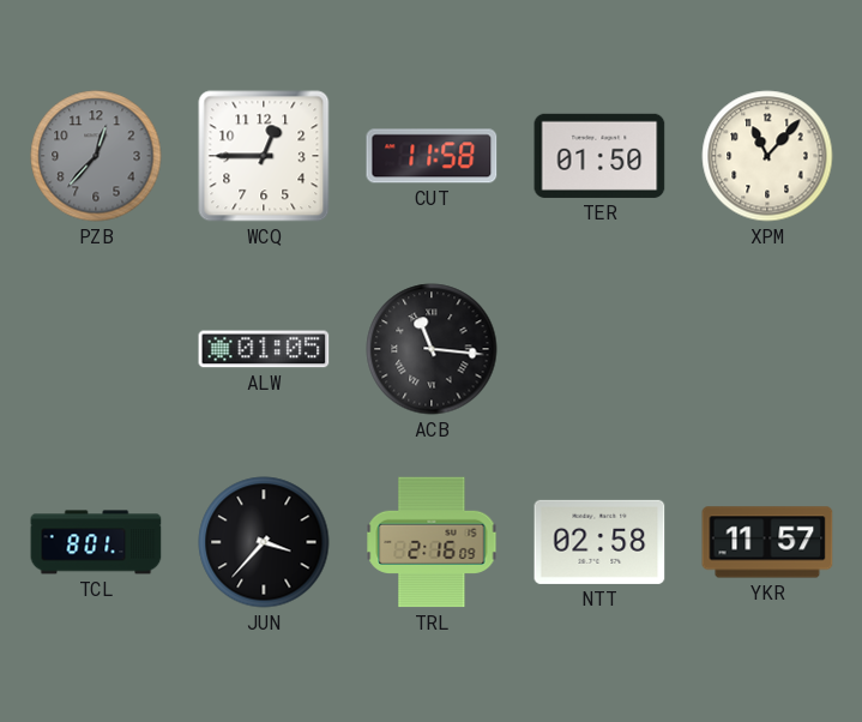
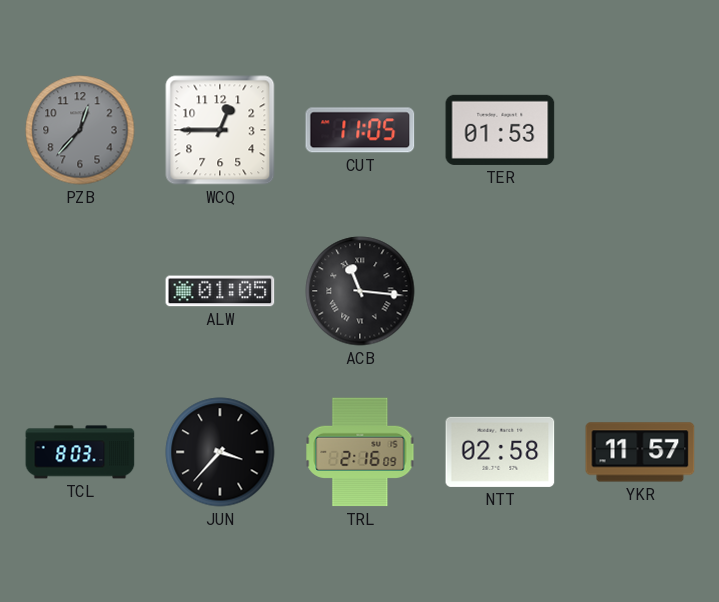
CUT: 11:58 -> 11:05
TER: 01:50 -> 01:53
XPM: 11:07 -> none
TCL: 8:01 -> 8:03
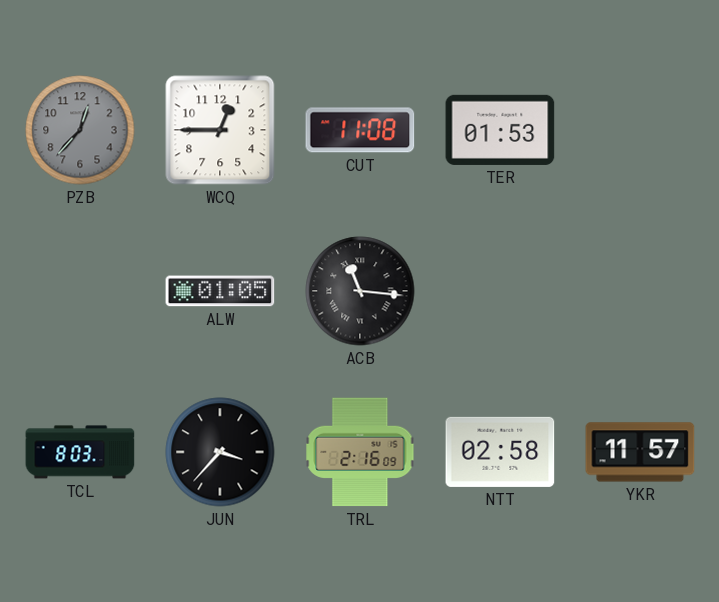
CUT: 11:05 -> 11:08
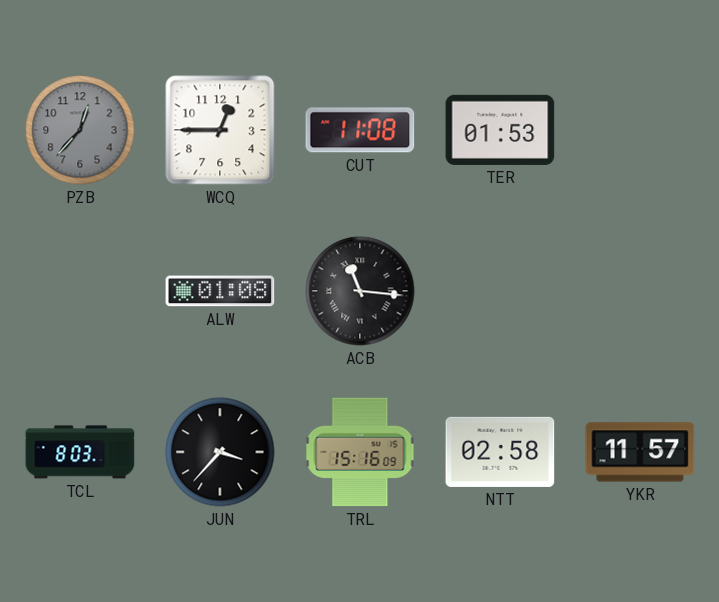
ALW: 01:05 -> 01:08
TRL: 2:16 -> 15:16
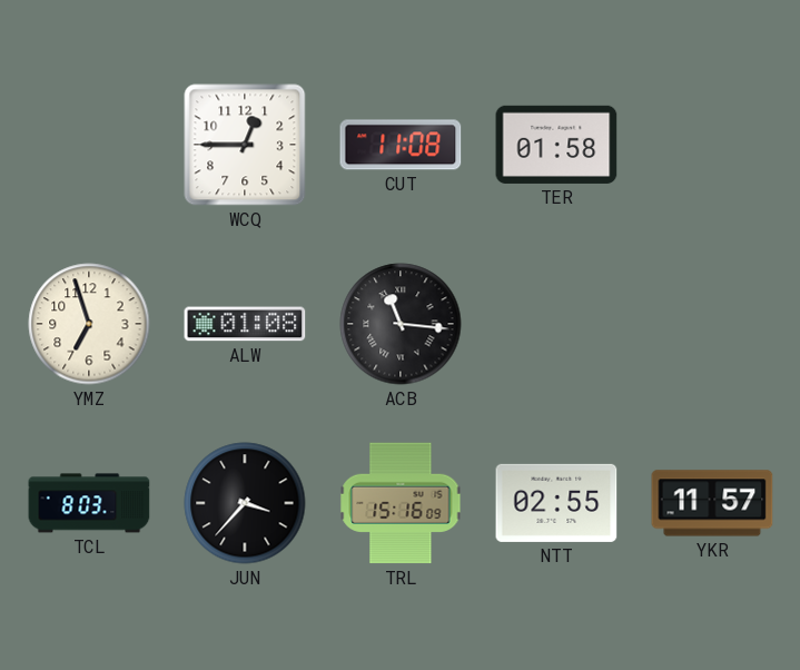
PZB: 12:37 -> none
TER: 01:53 -> 01:58
YMZ: none -> 6:57
NTT: 02:58 -> 02:55
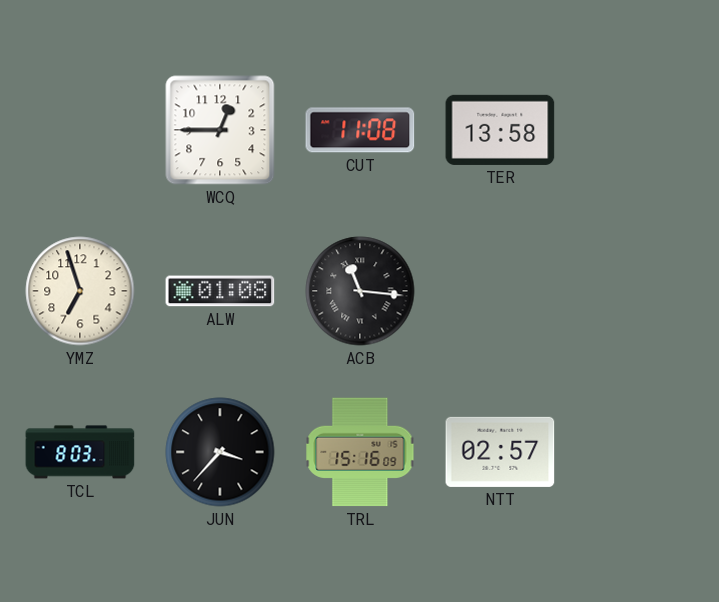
TER: 01:58 -> 13:58
NTT: 02:55 -> 02:57
YKR: 11:57 -> none
